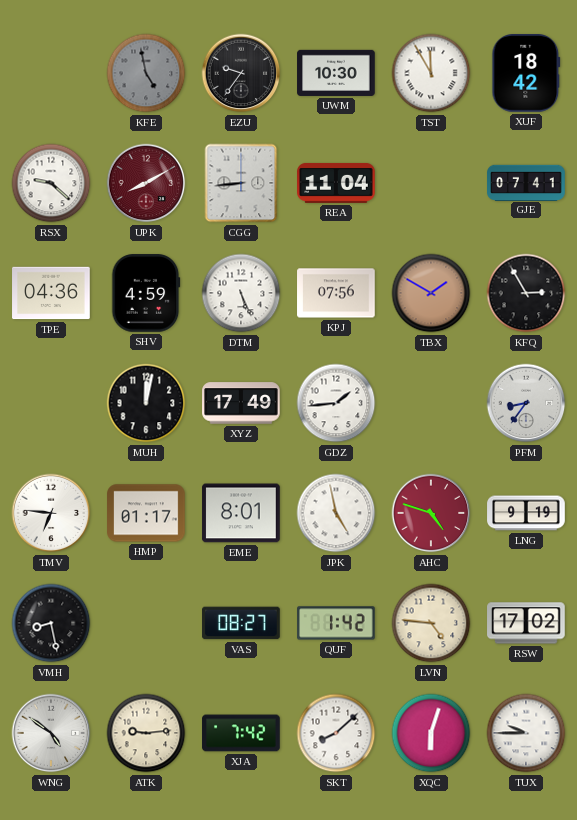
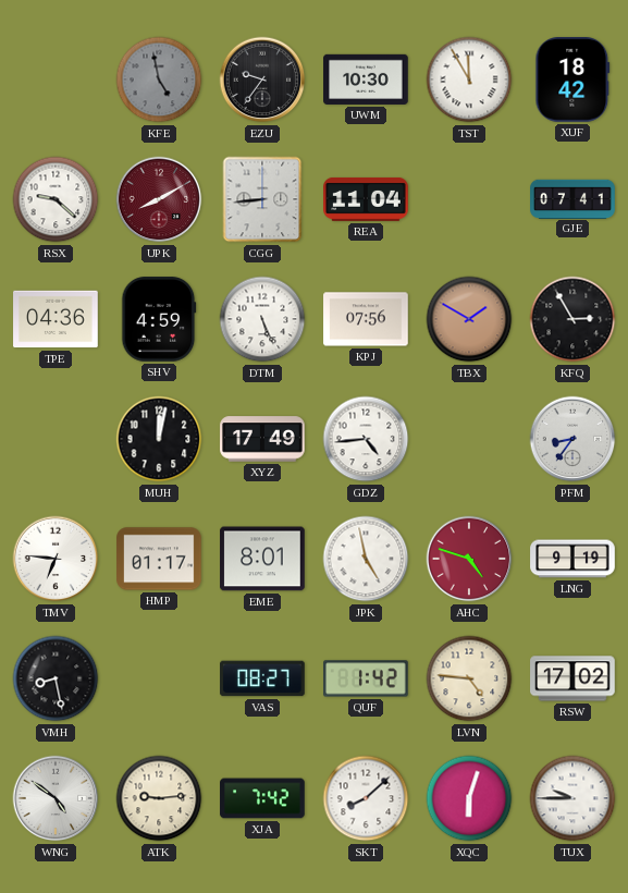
GDZ: 1:44 -> 4:44
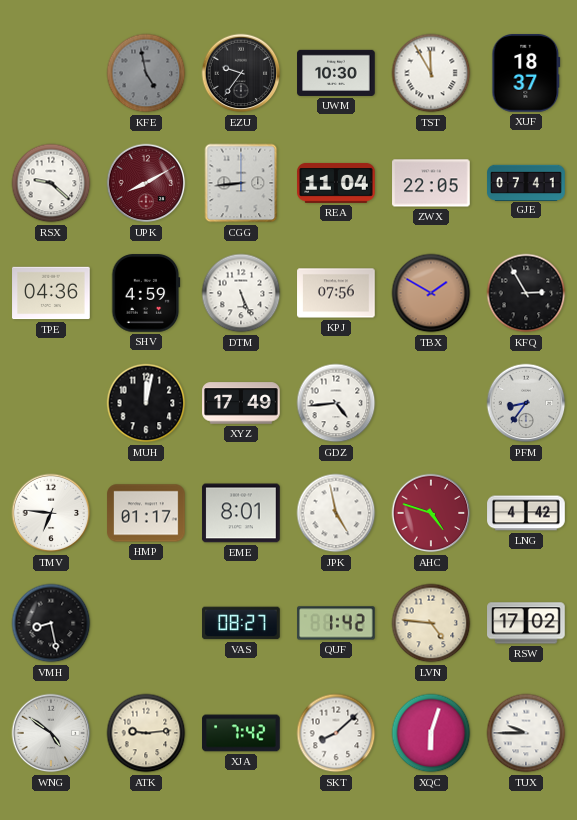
XUF: 18:42 -> 18:37
ZWX: none -> 22:05
LNG: 9:19 -> 4:42
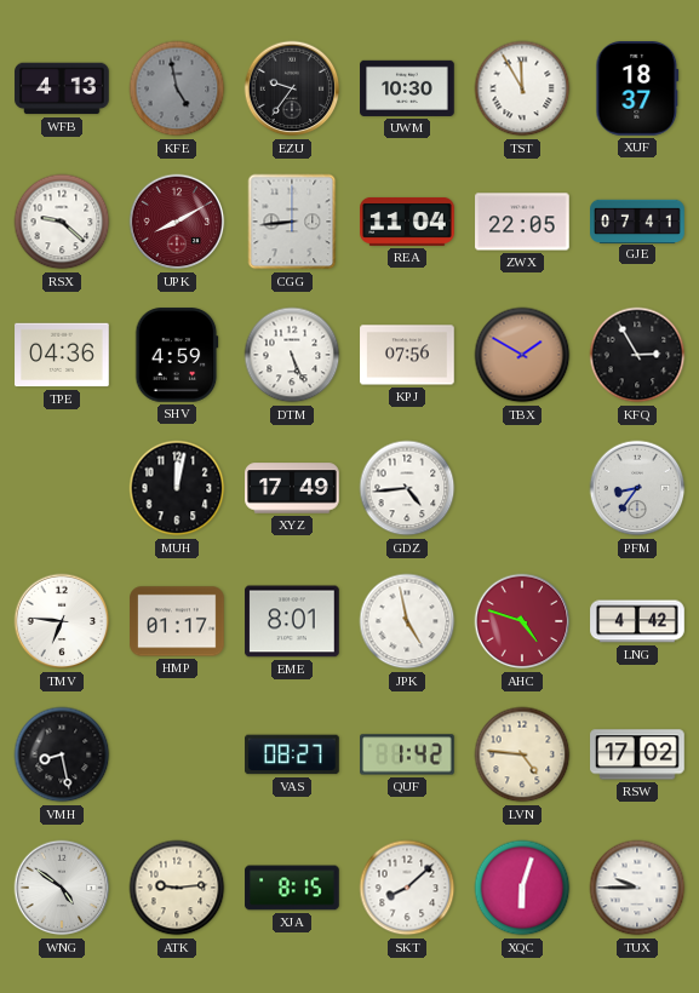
WFB: none -> 4:13
XJA: 7:42 -> 8:15
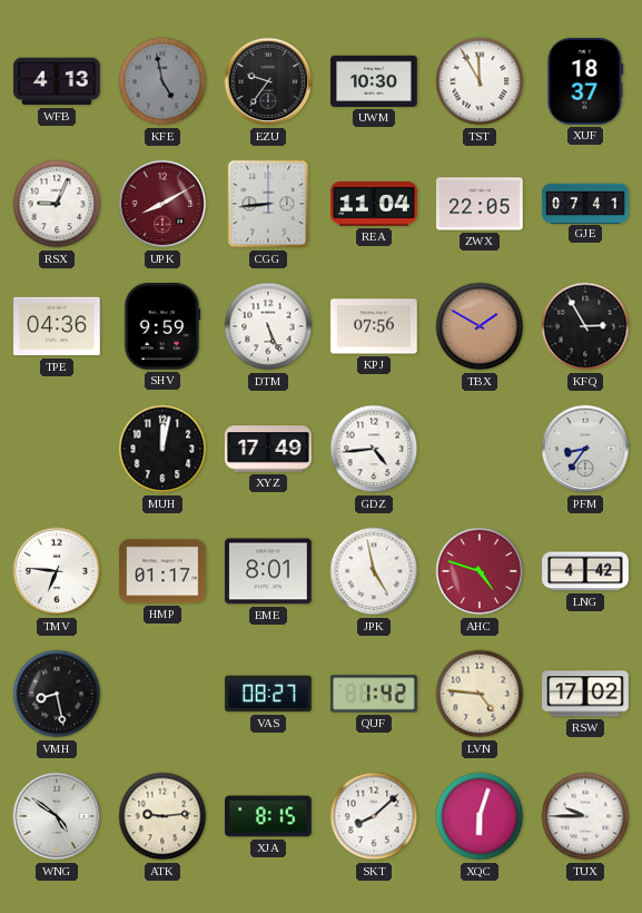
RSX: 9:22 -> 9:04
SHV: 4:59 -> 9:59
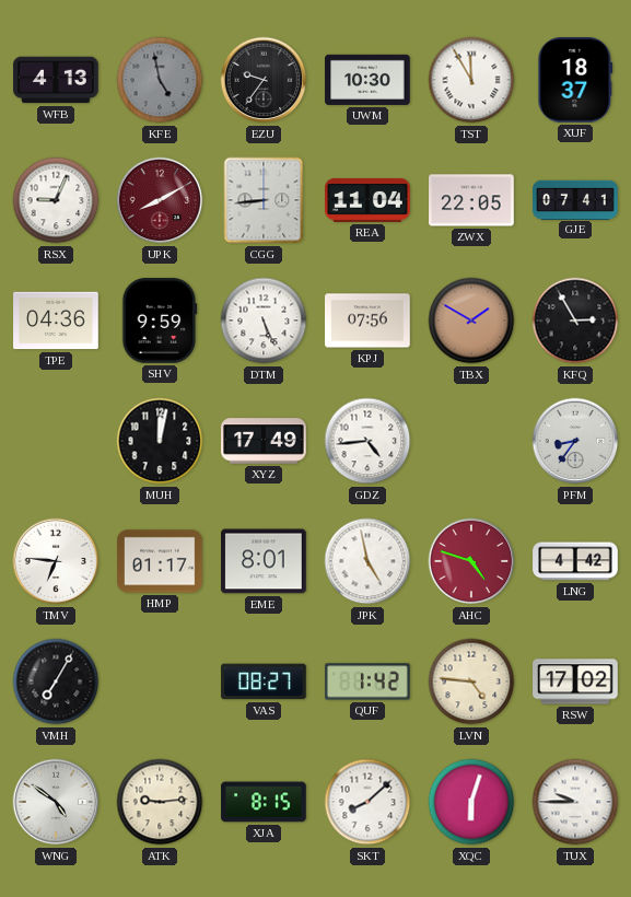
VMH: 8:28 -> 7:05
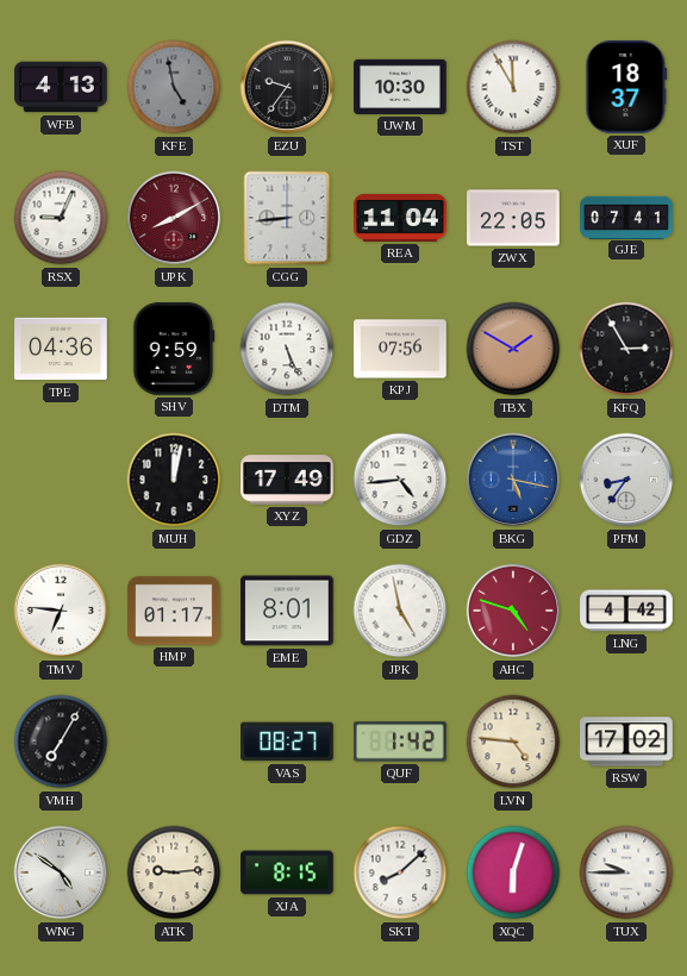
BKG: none -> 5:17
